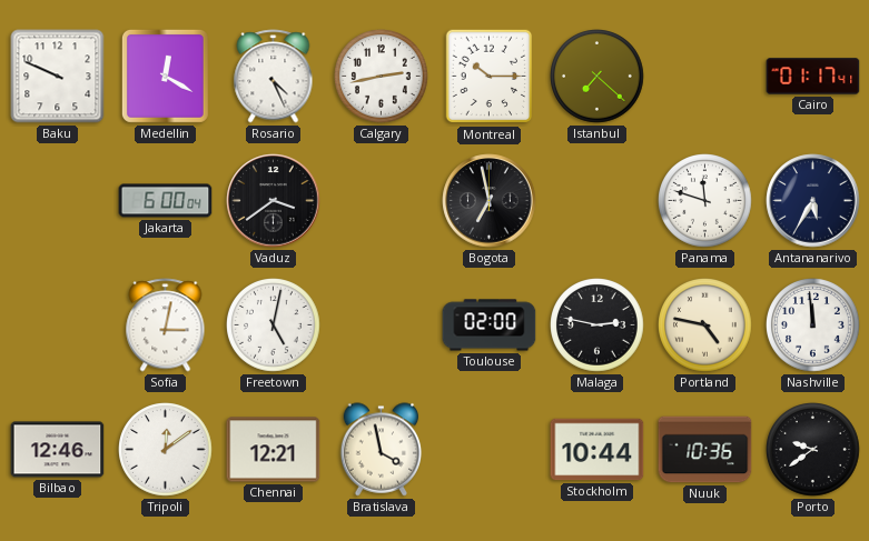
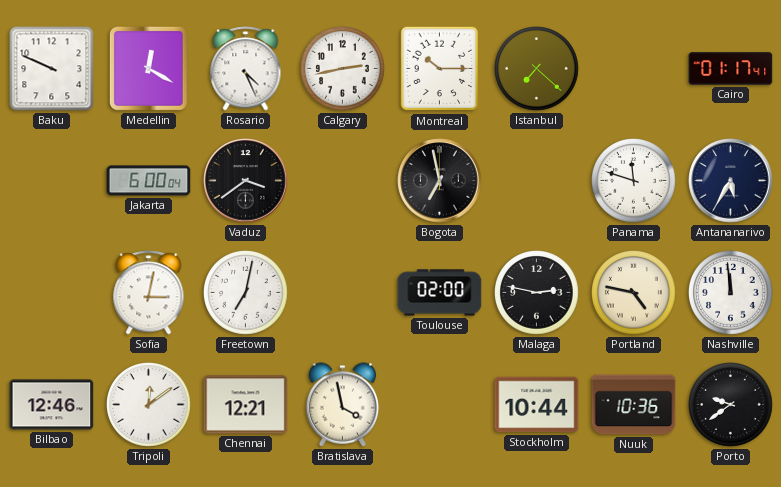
Freetown: 5:02 -> 7:02
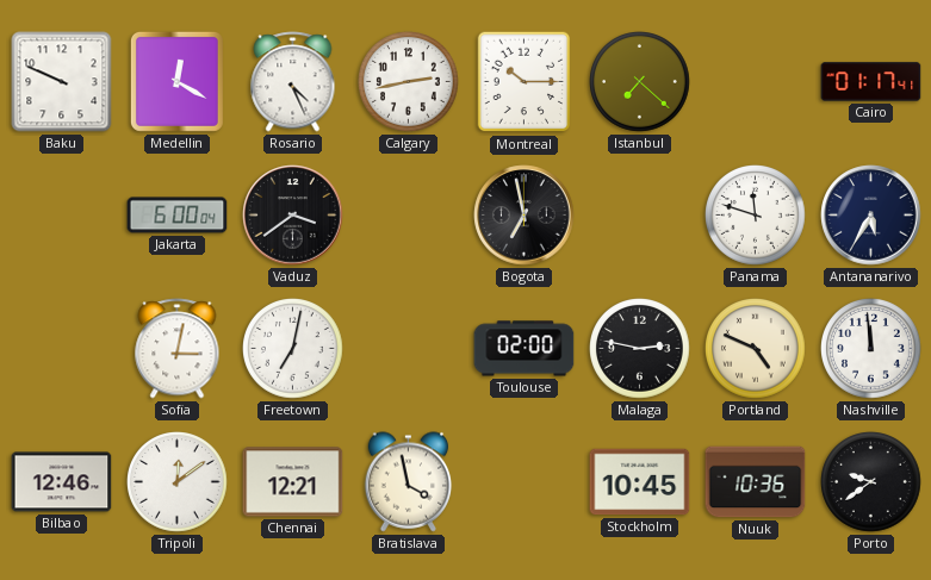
Portland: 4:47 -> 4:49
Stockholm: 10:44 -> 10:45
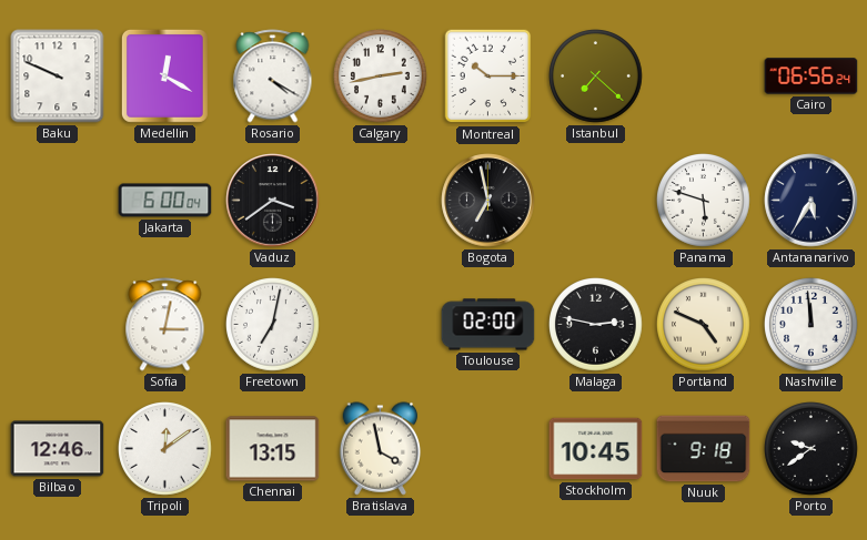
Rosario: 4:26 -> 4:20
Cairo: 01:17 -> 06:56
Panama: 11:48 -> 5:48
Chennai: 12:21 -> 13:15
Nuuk: 10:36 -> 9:18
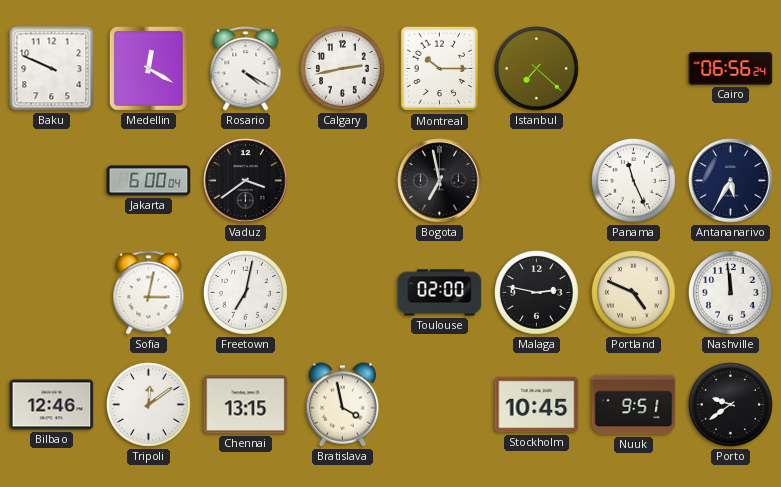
Panama: 5:48 -> 11:26
Nuuk: 9:18 -> 9:51
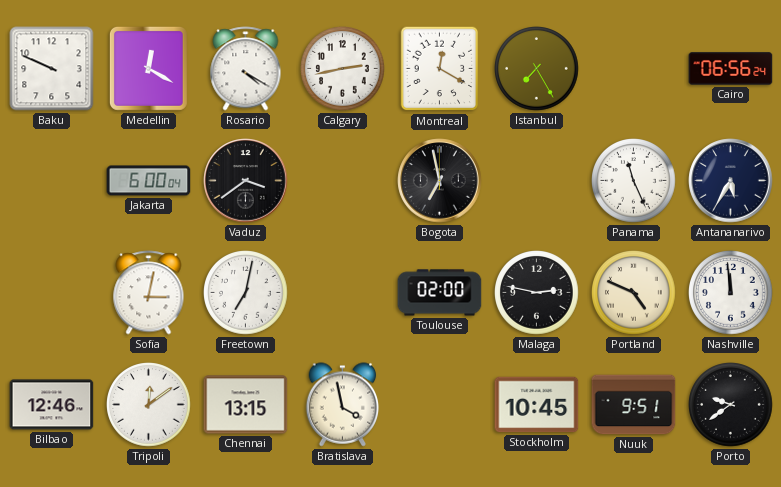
Montreal: 10:15 -> 12:20
Istanbul: 7:22 -> 7:25
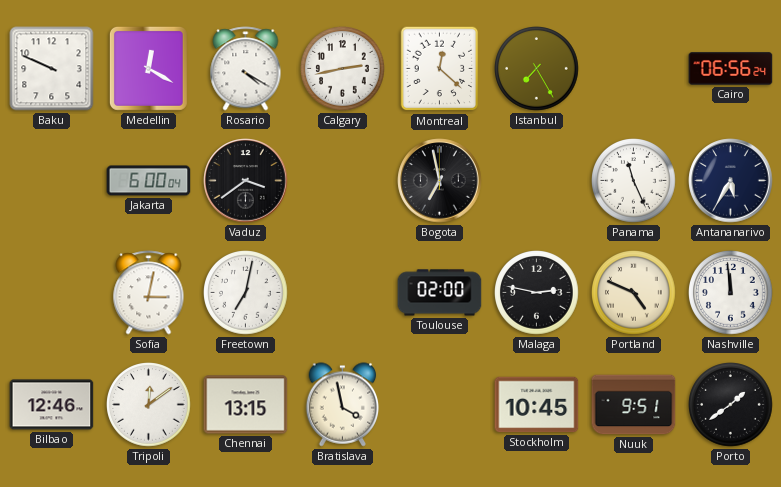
Montreal: 12:20 -> 12:22
Porto: 9:39 -> 1:39
